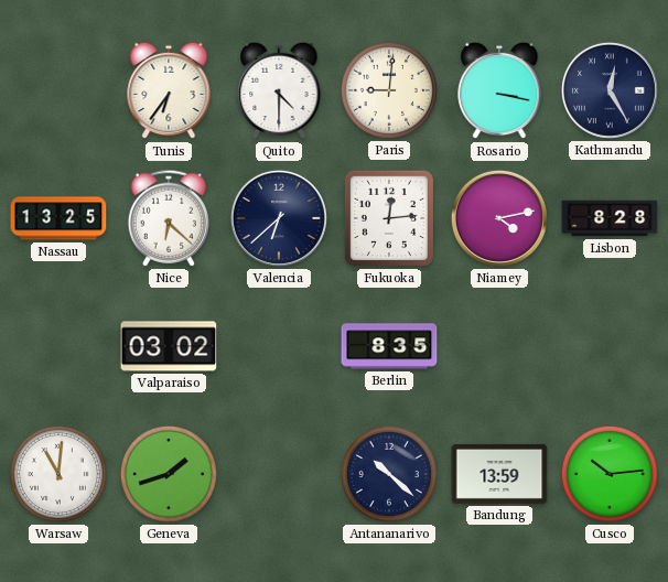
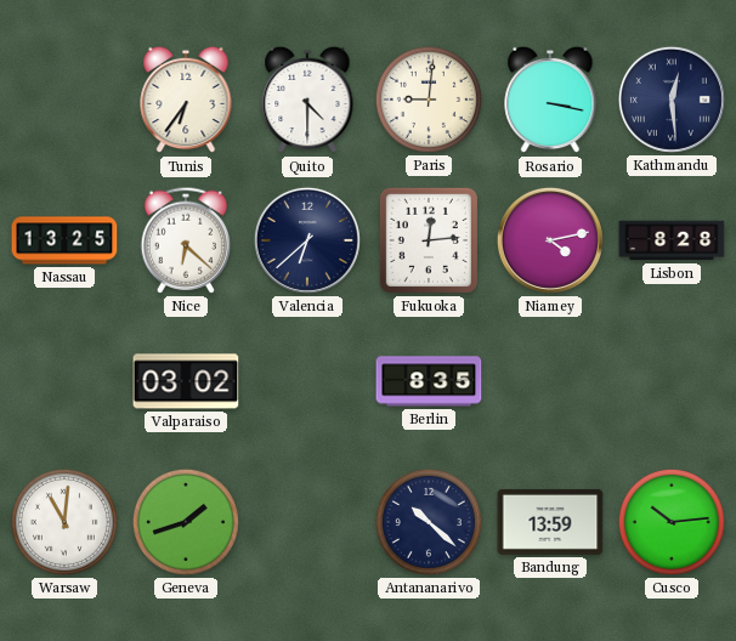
Kathmandu: 12:25 -> 12:29
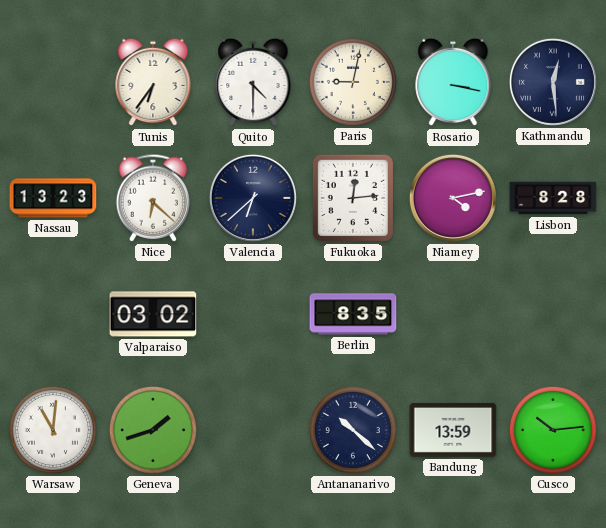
Paris: 9:01 -> 9:02
Nassau: 13:25 -> 13:23
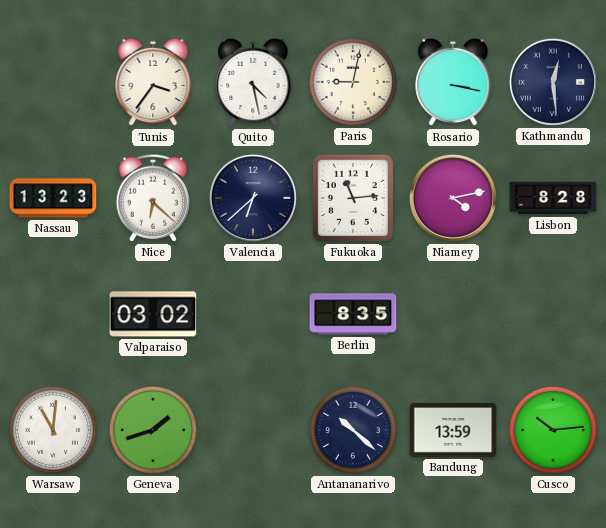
Tunis: 6:36 -> 3:36
Quito: 4:30 -> 4:28
Fukuoka: 12:14 -> 11:14
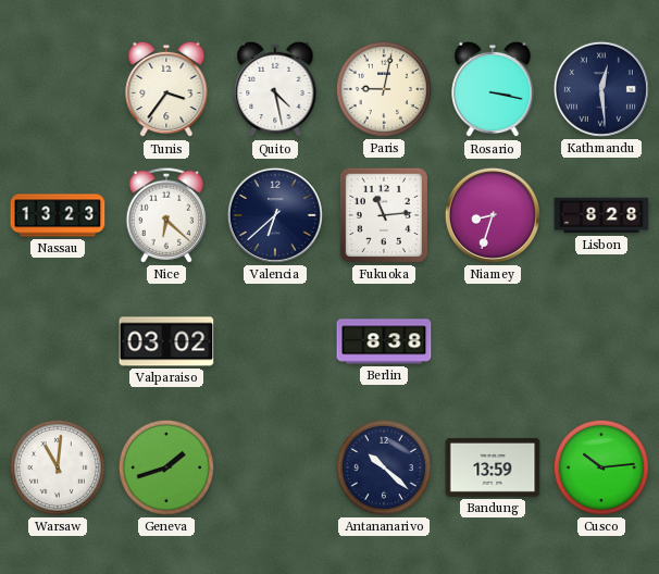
Niamey: 4:13 -> 8:33
Berlin: 8:35 -> 8:38
